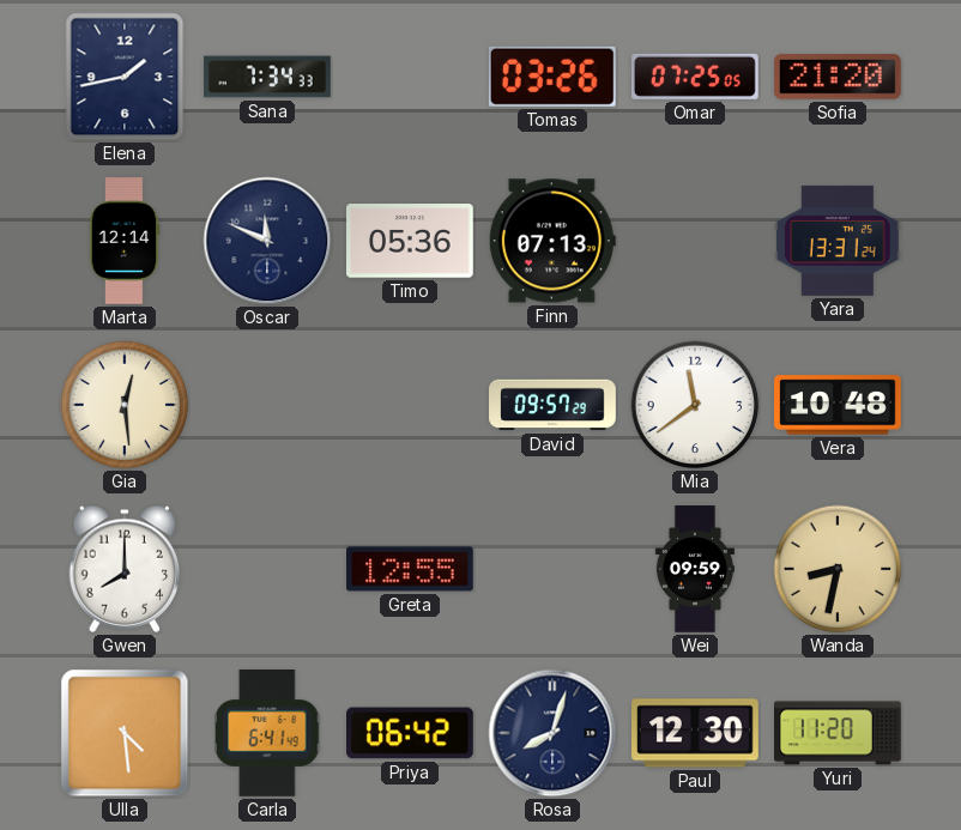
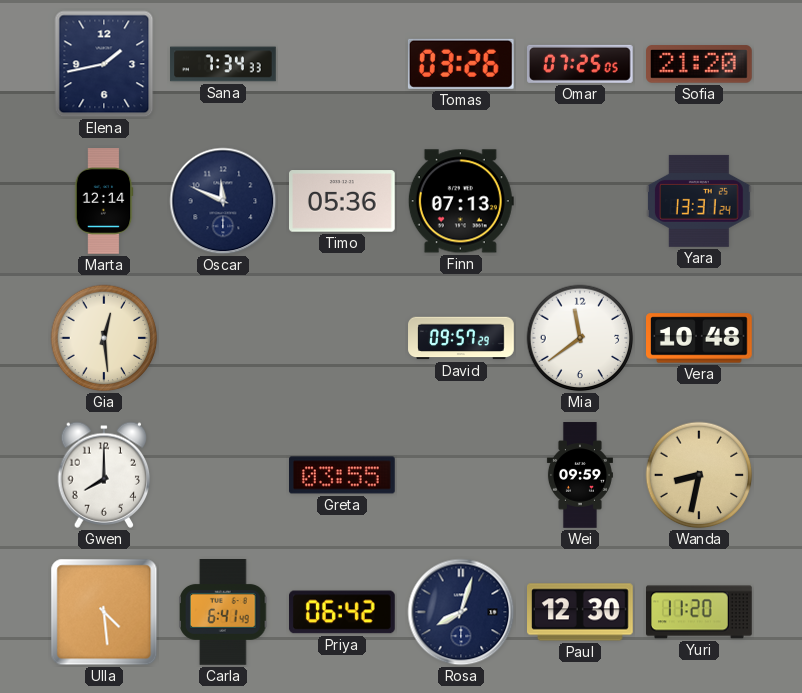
Greta: 12:55 -> 03:55
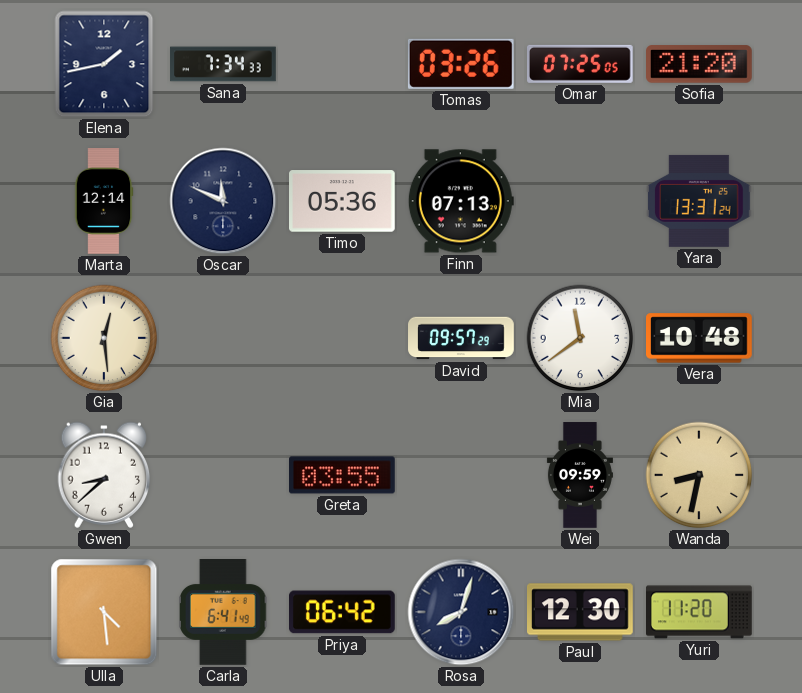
Gwen: 8:00 -> 8:38
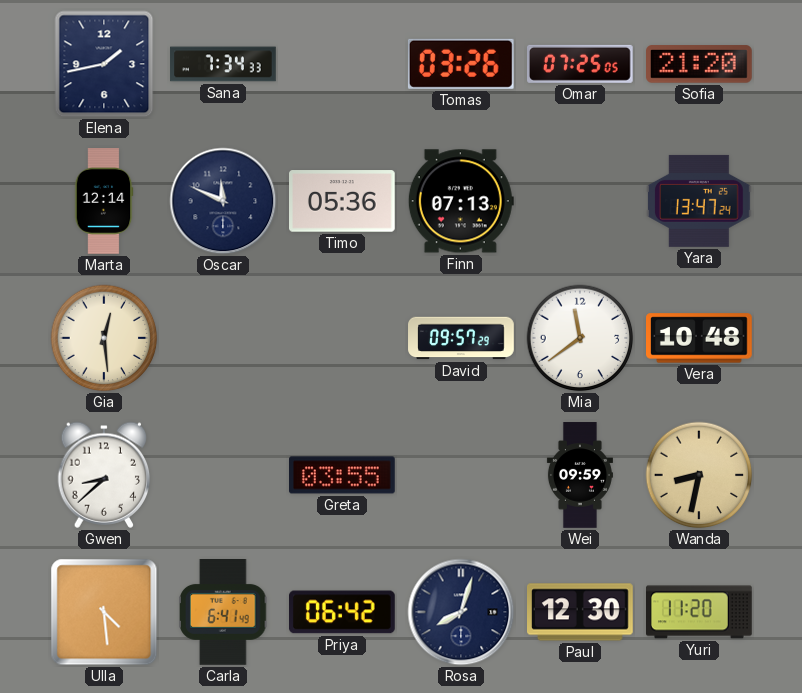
Yara: 13:31 -> 13:47
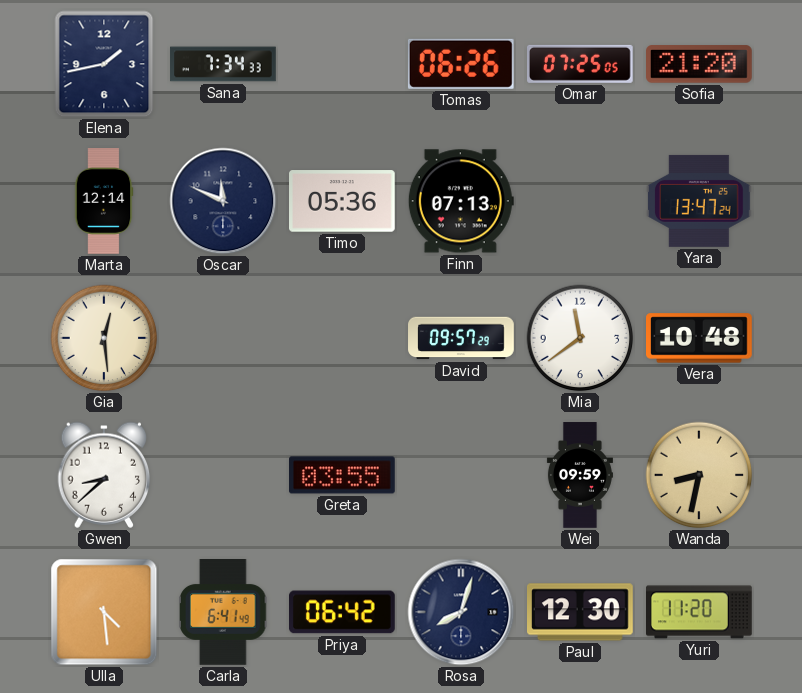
Tomas: 03:26 -> 06:26
